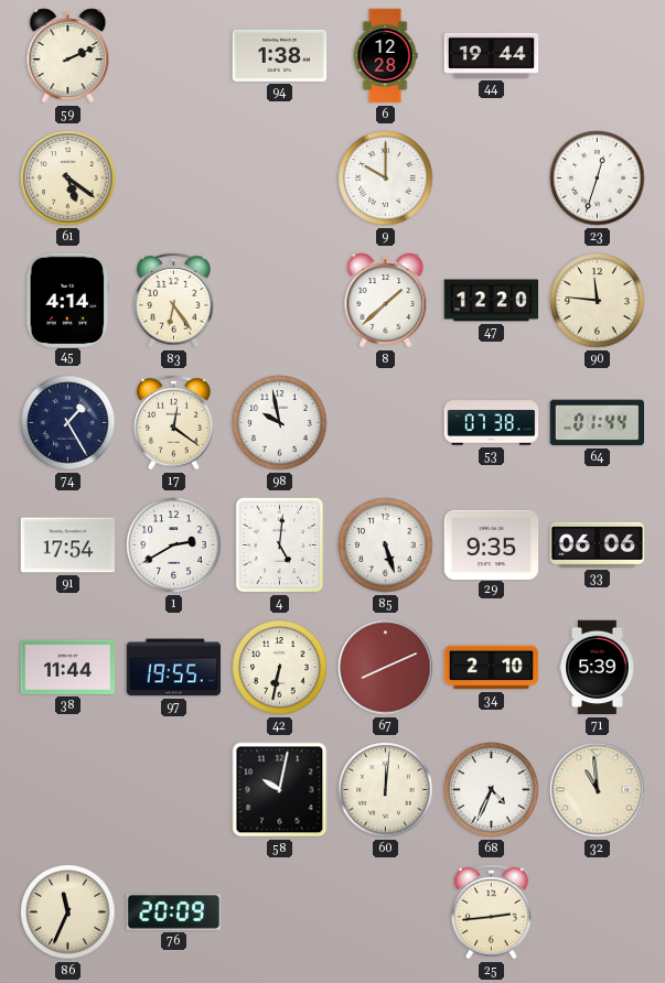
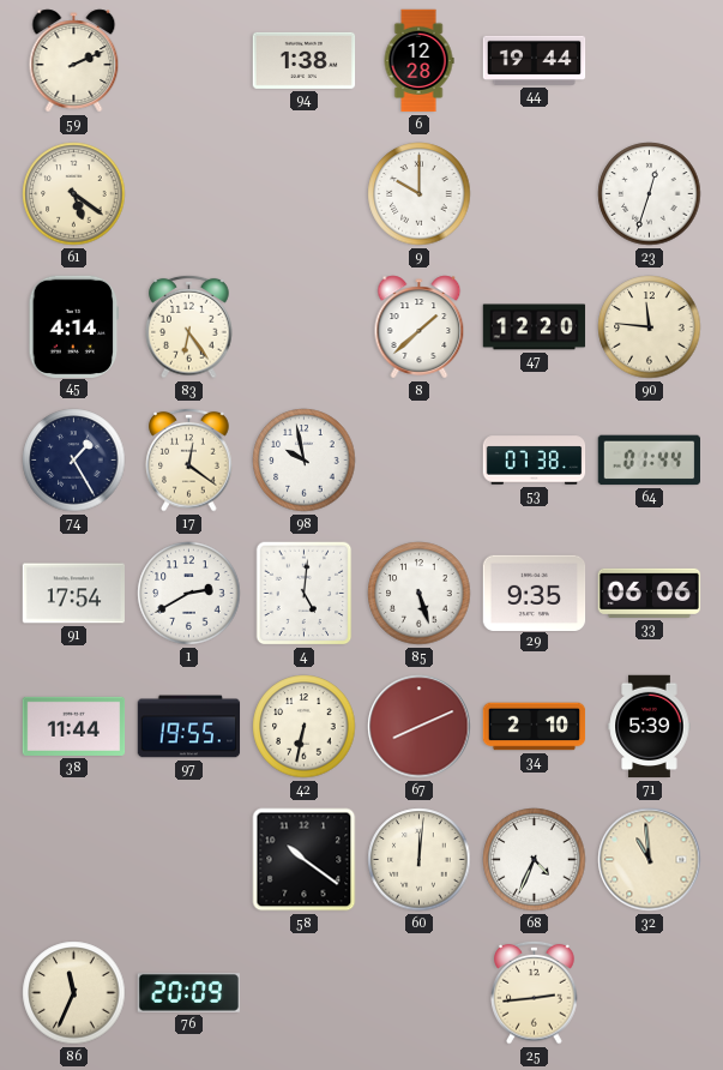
58: 10:02 -> 10:21
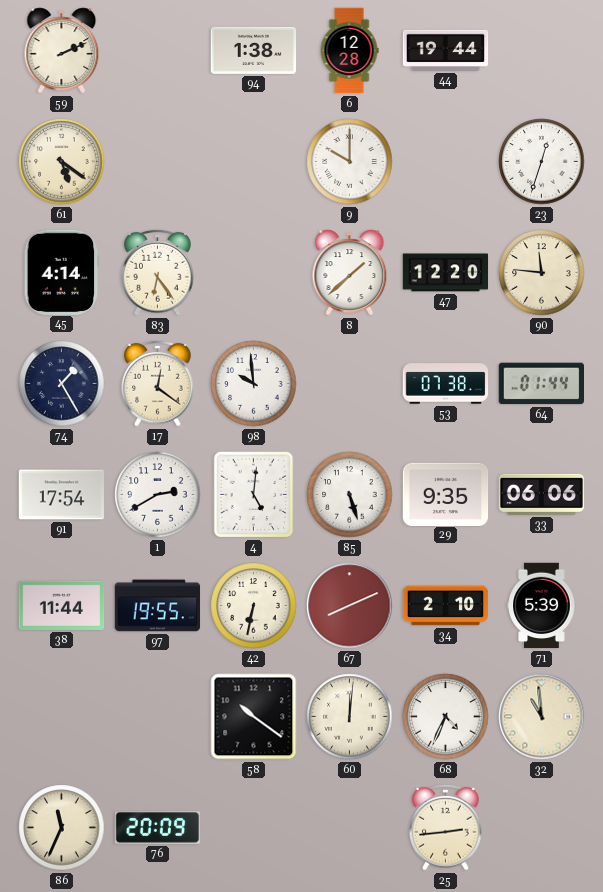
98: 9:58 -> 9:59
